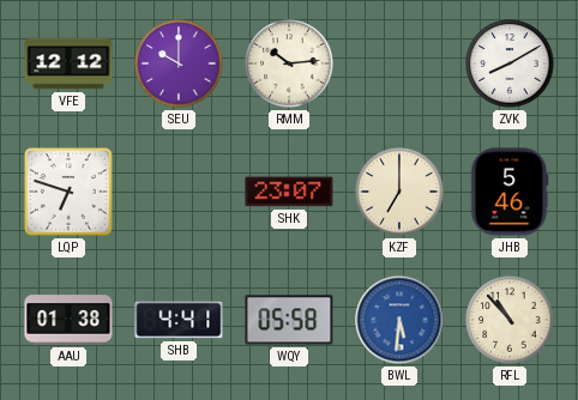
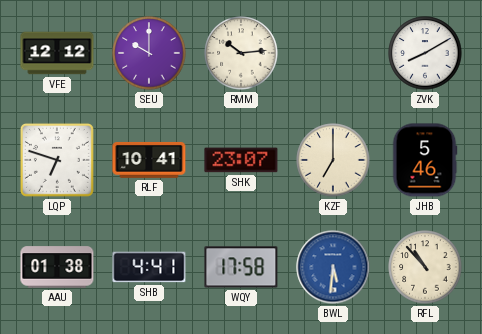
RLF: none -> 10:41
WQY: 05:58 -> 17:58
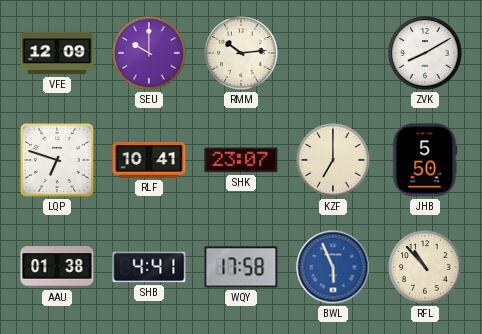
VFE: 12:12 -> 12:09
JHB: 5:46 -> 5:50
BWL: 5:31 -> 5:56
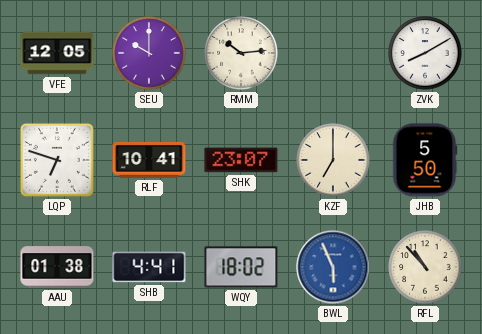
VFE: 12:09 -> 12:05
WQY: 17:58 -> 18:02
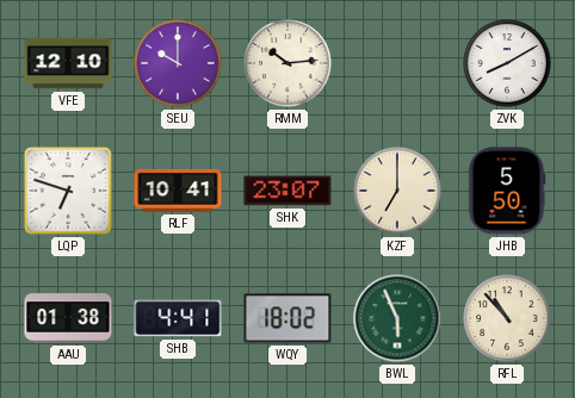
VFE: 12:05 -> 12:10
BWL dial: blue -> green
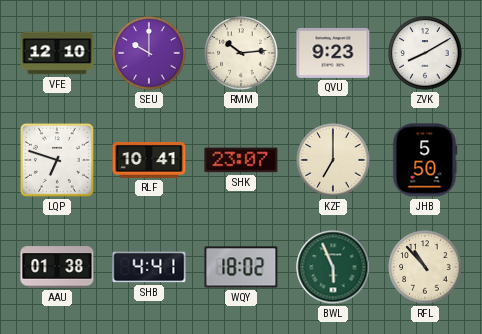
QVU: none -> 9:23
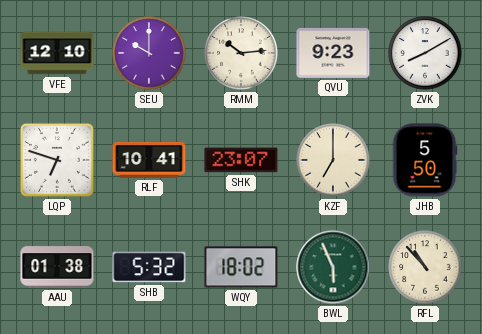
SHB: 4:41 -> 5:32
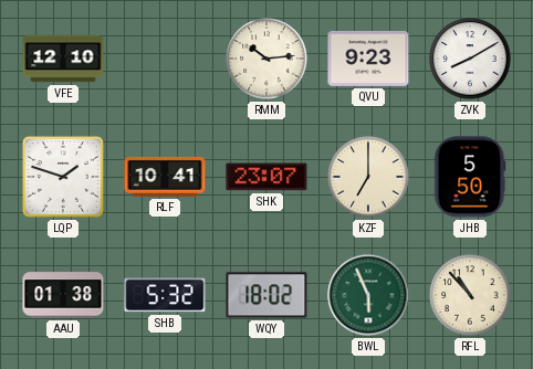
SEU: 10:00 -> none
LQP: 6:48 -> 1:48
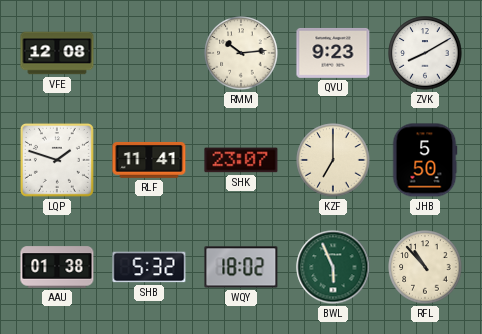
VFE: 12:10 -> 12:08
RLF: 10:41 -> 11:41
